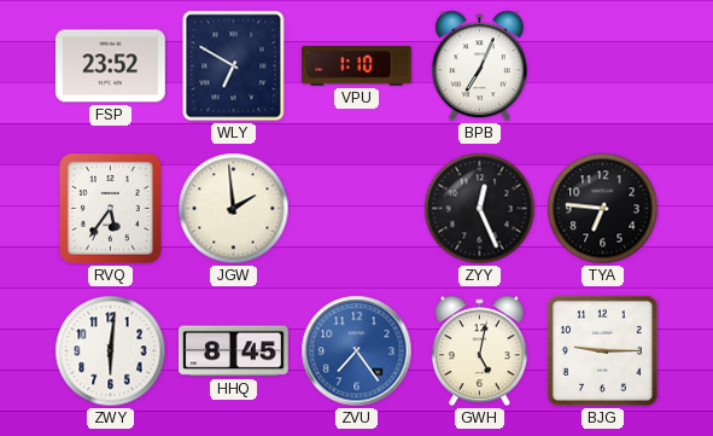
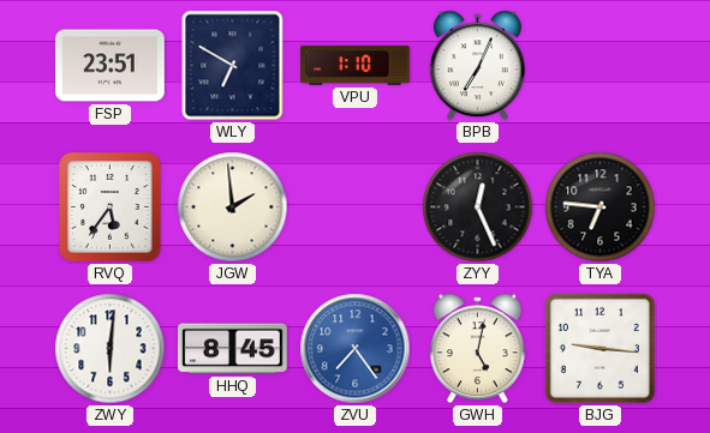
FSP: 23:52 -> 23:51
BJG: 9:15 -> 9:16
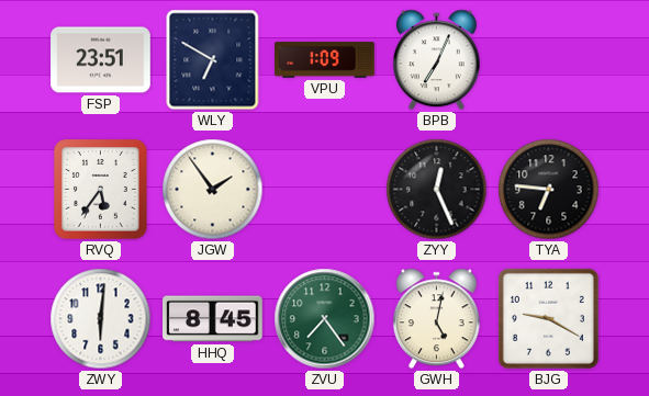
VPU: 1:10 -> 1:09
JGW: 1:59 -> 1:54
ZVU dial: blue -> green
BJG: 9:16 -> 9:20
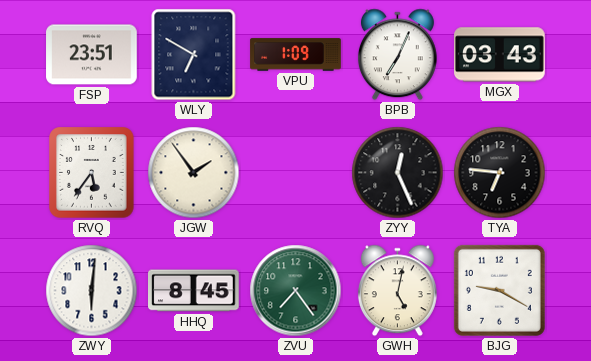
MGX: none -> 03:43
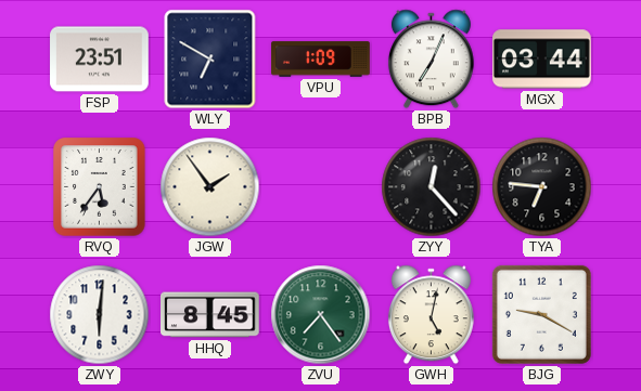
MGX: 03:43 -> 03:44
ZYY: 12:26 -> 12:23
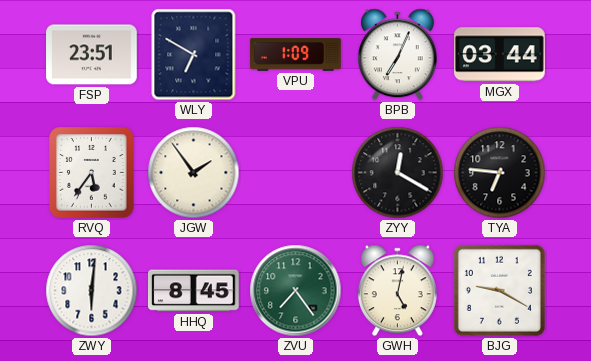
ZYY: 12:23 -> 12:20
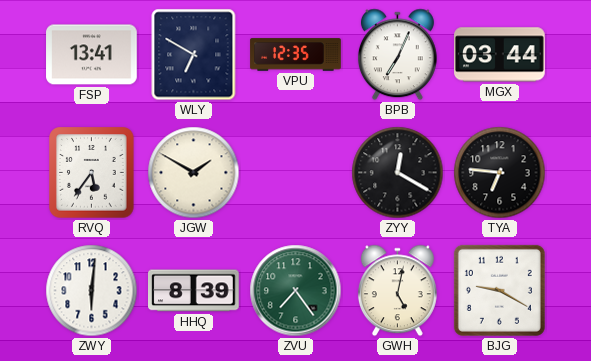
FSP: 23:51 -> 13:41
VPU: 1:09 -> 12:35
JGW: 1:54 -> 1:50
HHQ: 8:45 -> 8:39
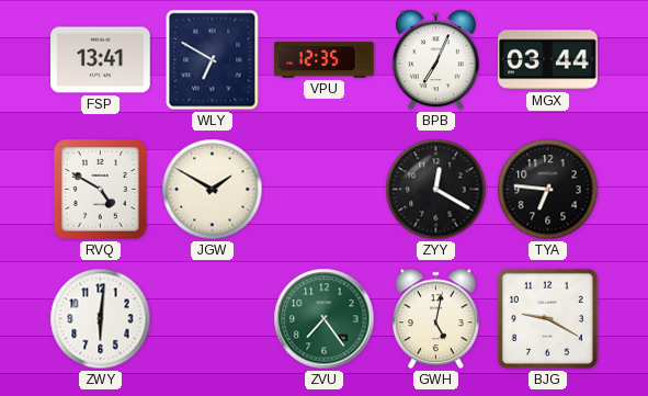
RVQ: 5:36 -> 4:50
HHQ: 8:39 -> none
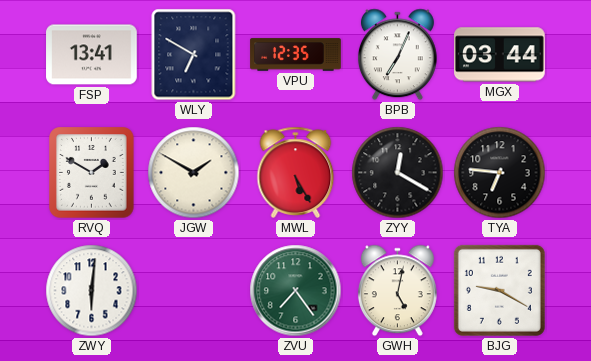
RVQ: 4:50 -> 1:50
MWL: none -> 5:25
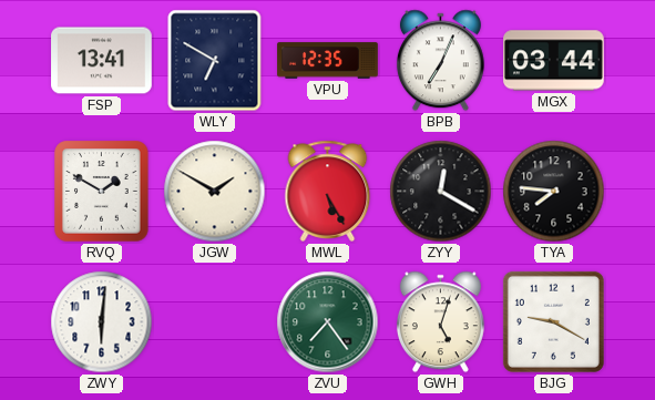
TYA: 6:46 -> 7:46
GWH: 5:02 -> 5:03
